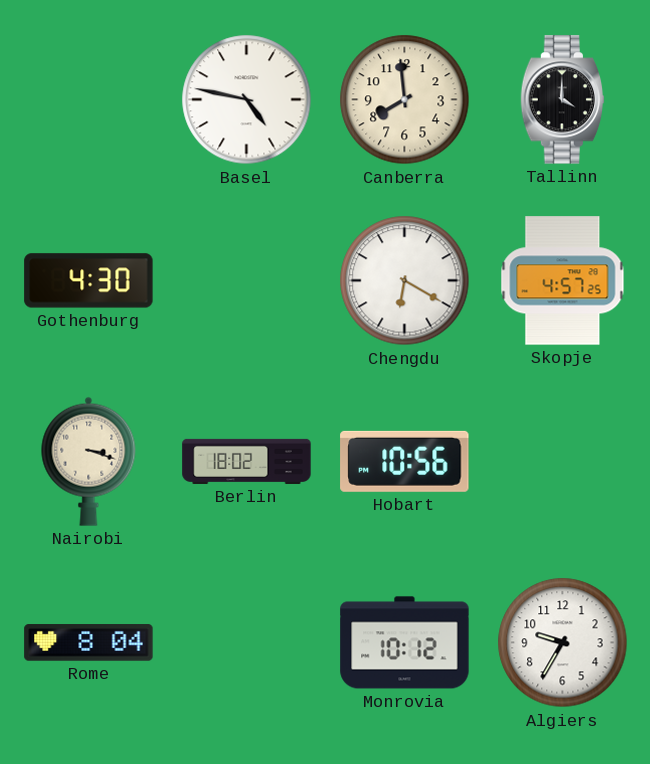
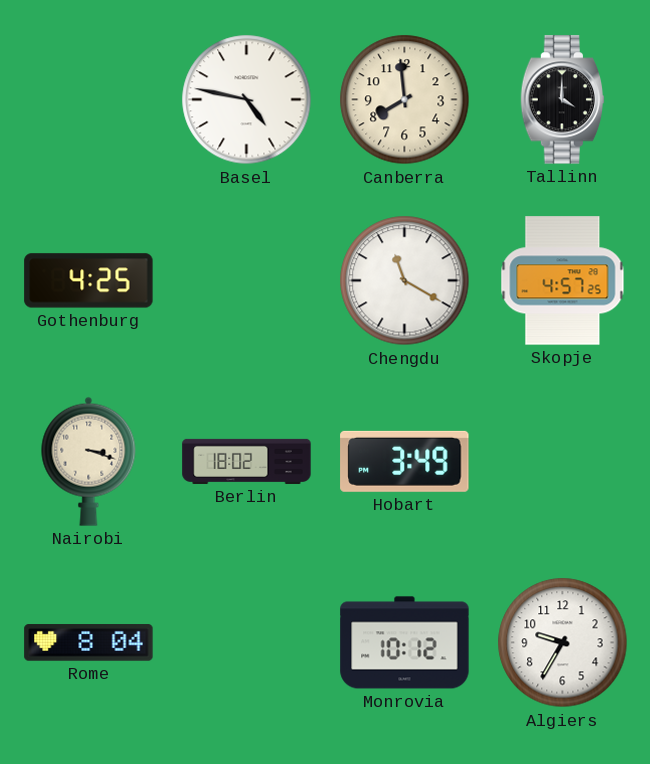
Gothenburg: 4:30 -> 4:25
Chengdu: 6:20 -> 11:20
Hobart: 10:56 -> 3:49
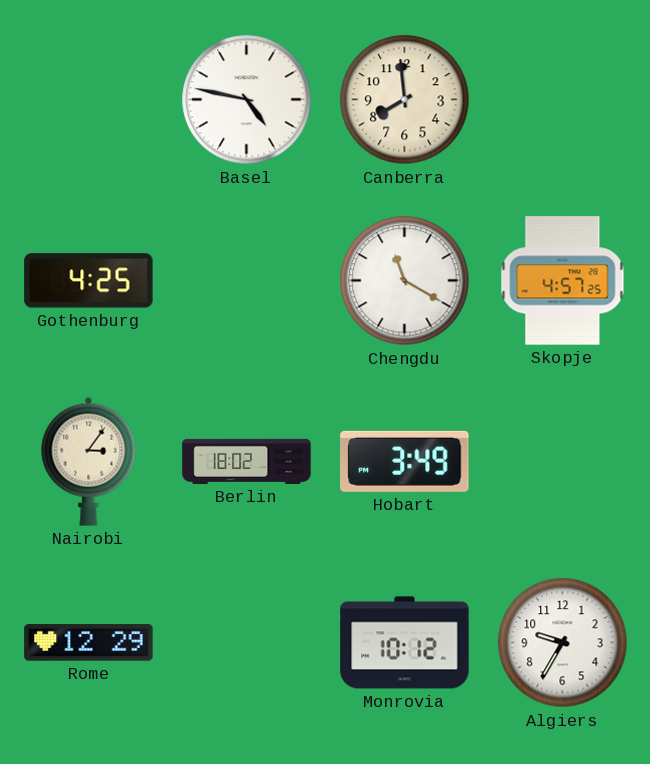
Tallinn: 4:00 -> none
Nairobi: 3:18 -> 3:06
Rome: 8:04 -> 12:29
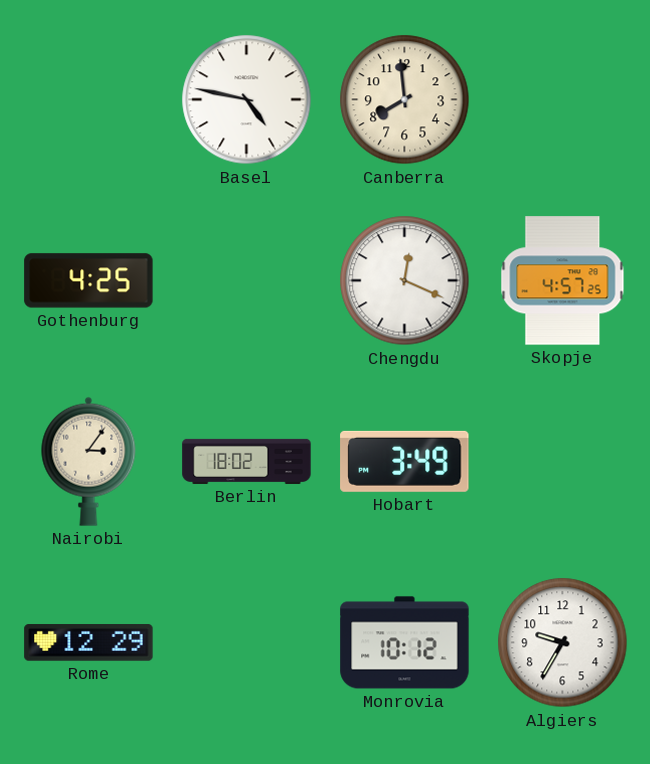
Chengdu: 11:20 -> 12:19
